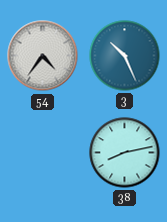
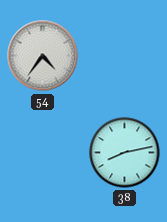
3: 10:26 -> none
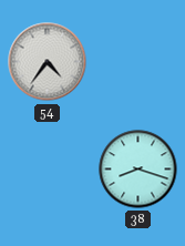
38: 8:13 -> 8:18
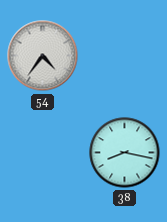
38: 8:18 -> 8:17
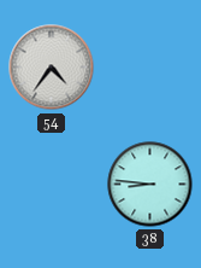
38: 8:17 -> 8:46
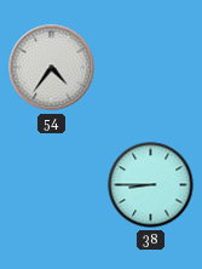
38: 8:46 -> 8:45
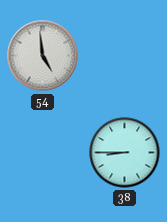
54: 4:36 -> 4:59
